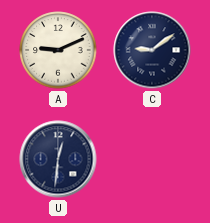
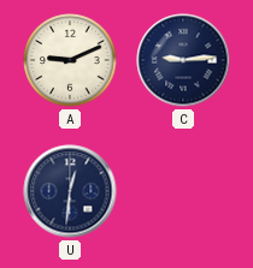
C: 9:09 -> 9:14
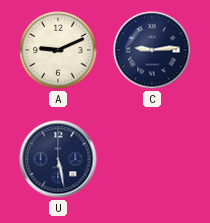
U: 12:31 -> 5:28
